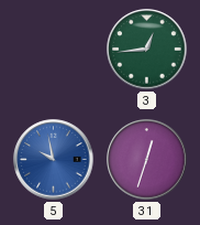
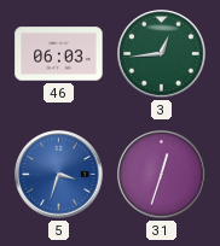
46: none -> 06:03
5: 9:58 -> 3:33
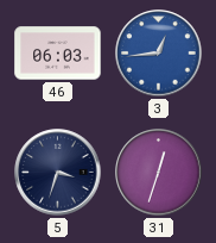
3 dial: green -> blue
5 dial: blue -> navy
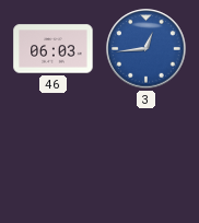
5: 3:33 -> none
31: 12:33 -> none
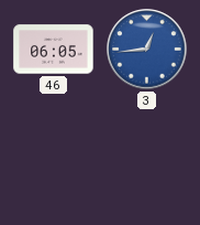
46: 06:03 -> 06:05
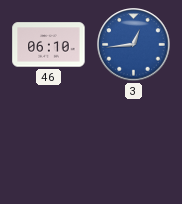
46: 06:05 -> 06:10
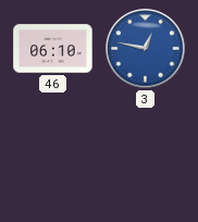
3: 12:44 -> 12:47
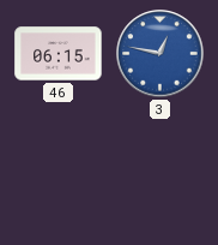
46: 06:10 -> 06:15
